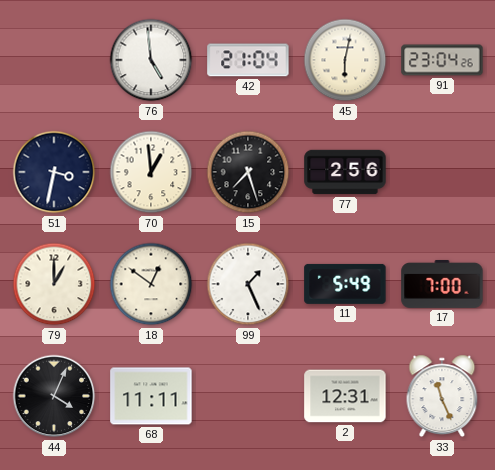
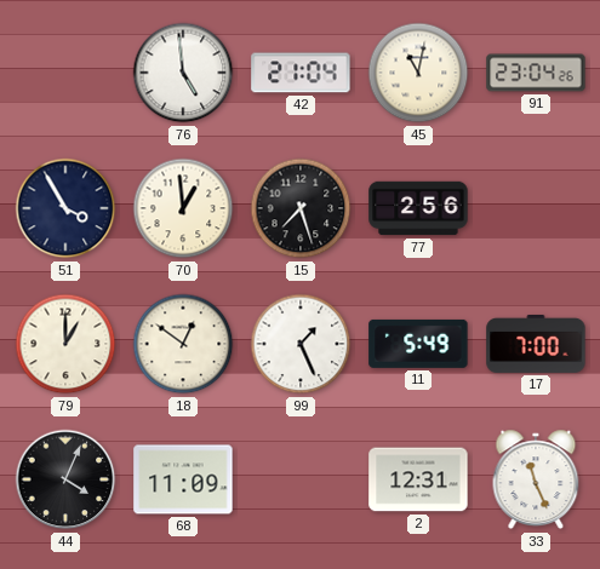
45: 6:02 -> 11:02
51: 3:32 -> 3:55
68: 11:11 -> 11:09
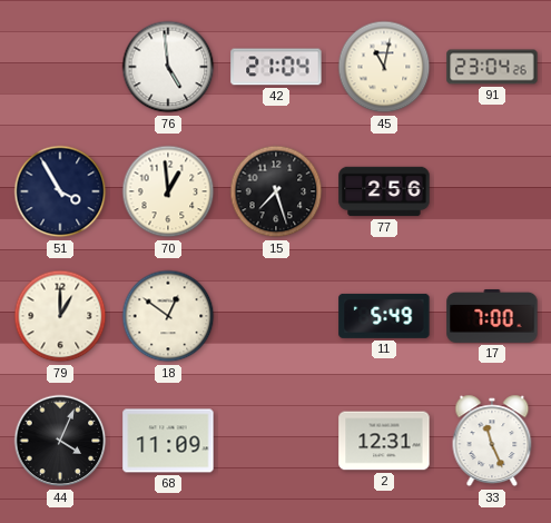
99: 1:26 -> none
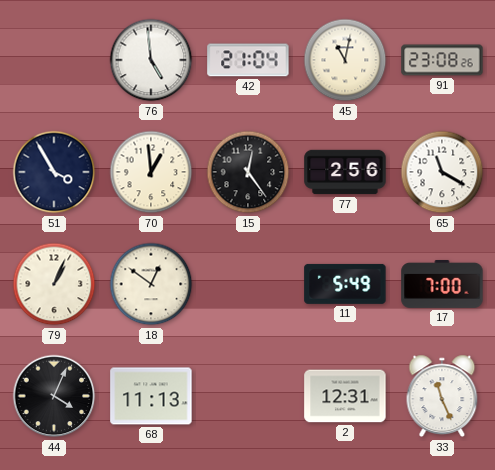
91: 23:04 -> 23:08
15: 7:27 -> 12:24
65: none -> 11:20
79: 1:00 -> 1:04
68: 11:09 -> 11:13
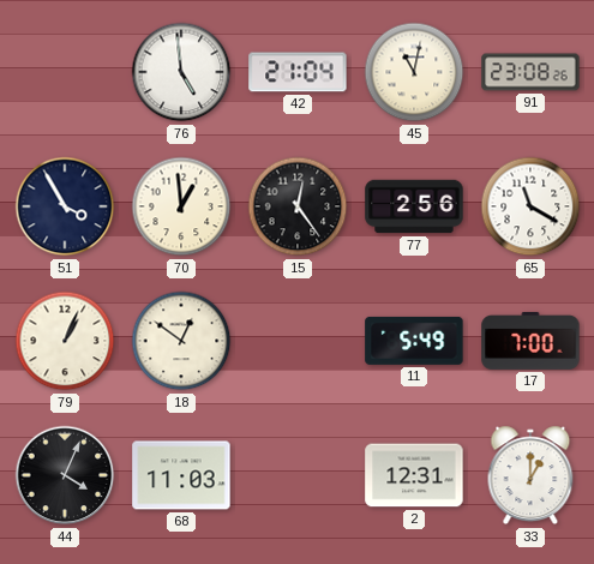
68: 11:13 -> 11:03
33: 11:26 -> 1:00
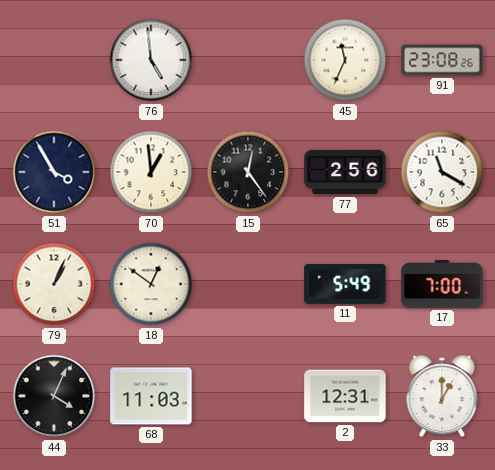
42: 21:04 -> none
45: 11:02 -> 11:34
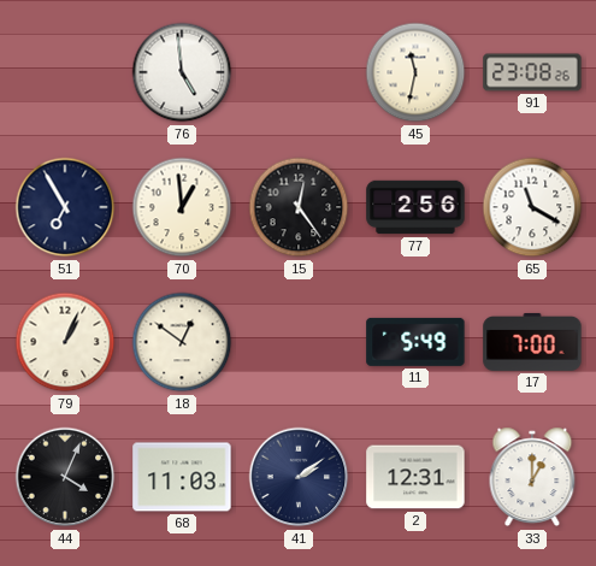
45: 11:34 -> 11:32
51: 3:55 -> 6:55
41: none -> 2:09
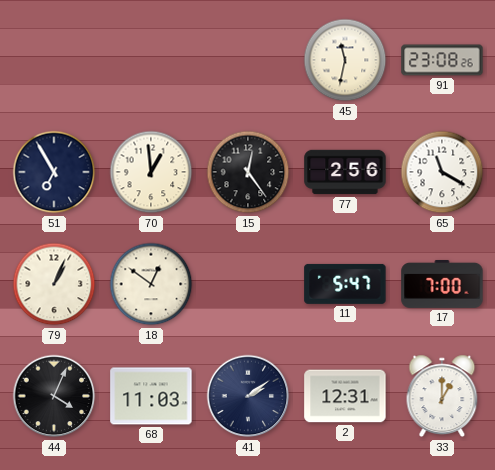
76: 4:59 -> none
11: 5:49 -> 5:47
